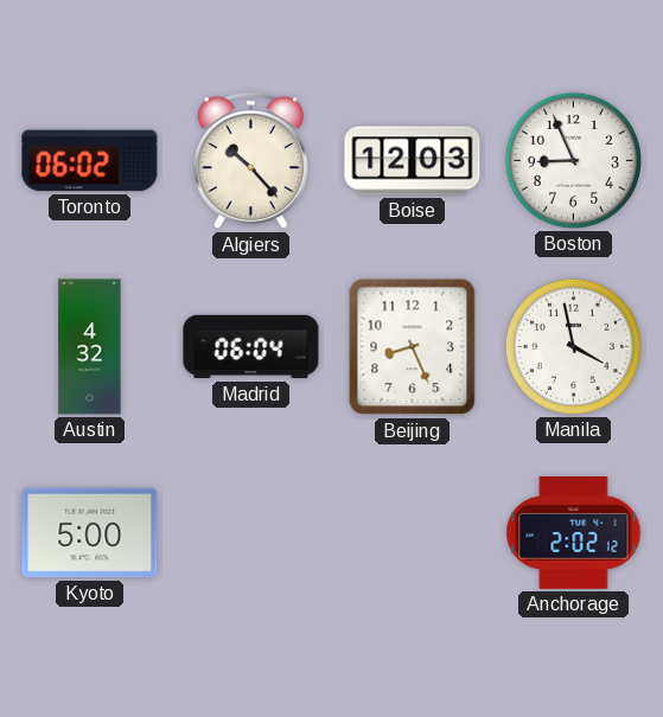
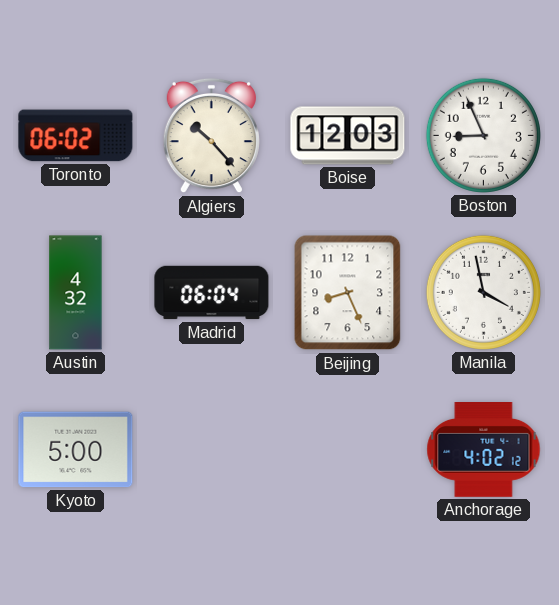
Anchorage: 2:02 -> 4:02
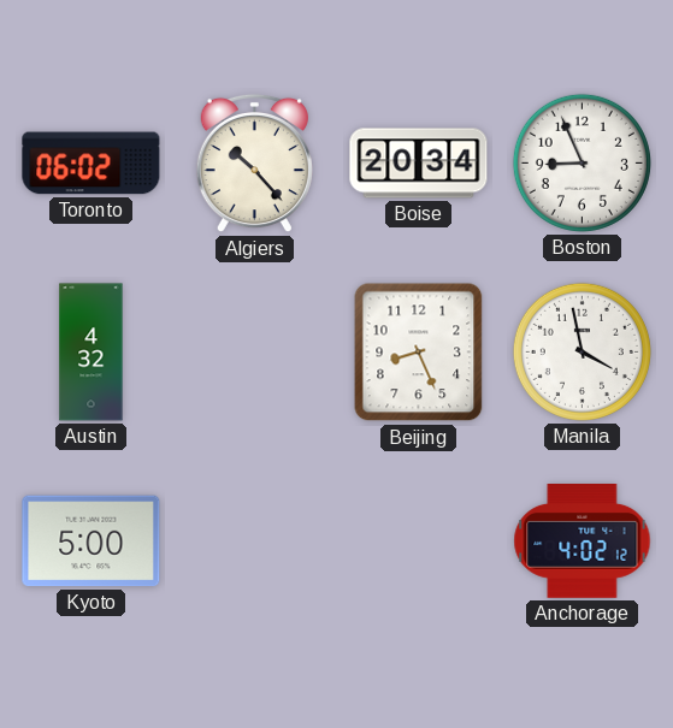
Boise: 12:03 -> 20:34
Madrid: 06:04 -> none
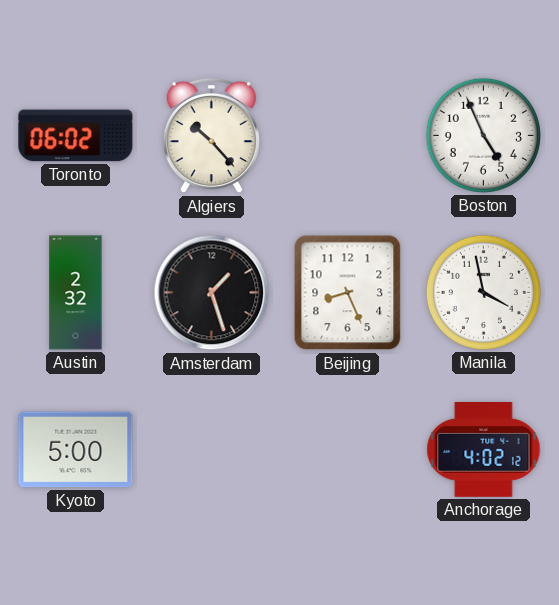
Boise: 20:34 -> none
Boston: 8:56 -> 4:56
Austin: 4:32 -> 2:32
Amsterdam: none -> 1:27
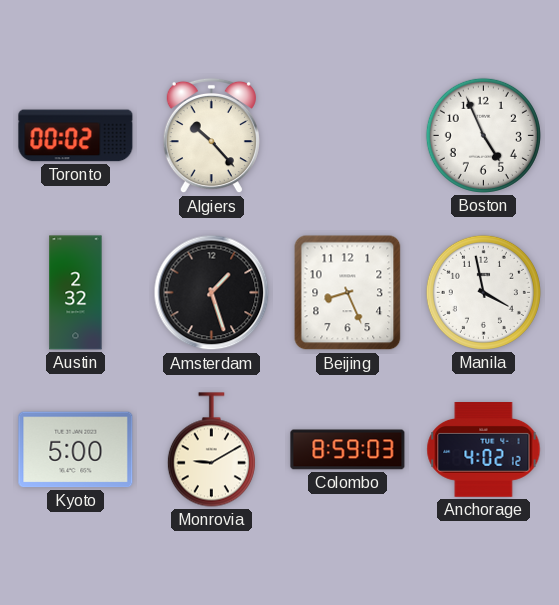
Toronto: 06:02 -> 00:02
Monrovia: none -> 9:10
Colombo: none -> 8:59
